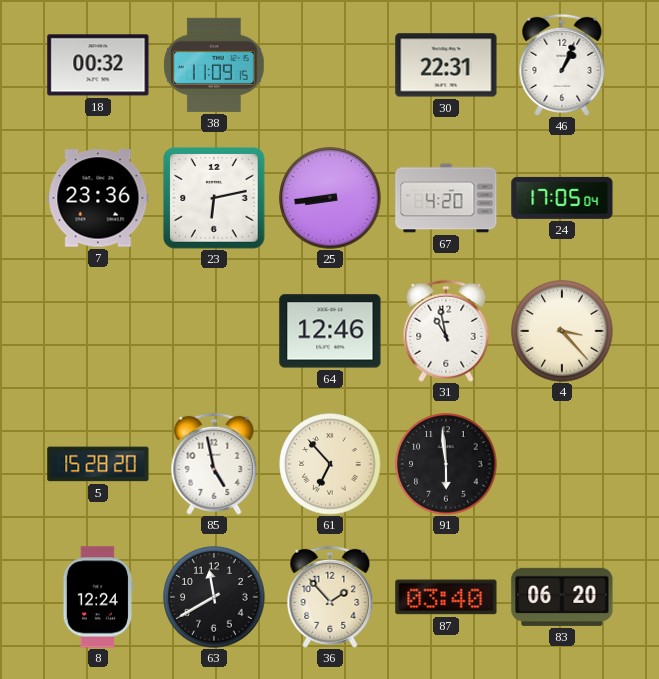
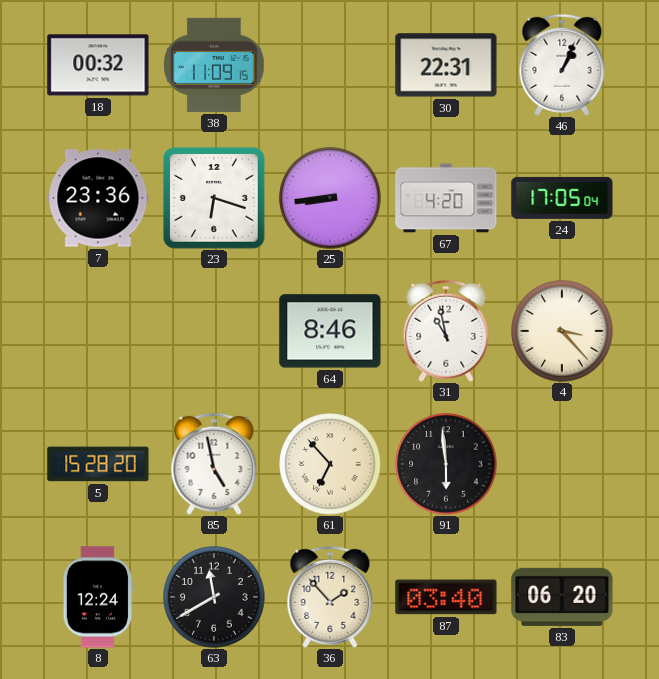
23: 6:13 -> 6:18
64: 12:46 -> 8:46
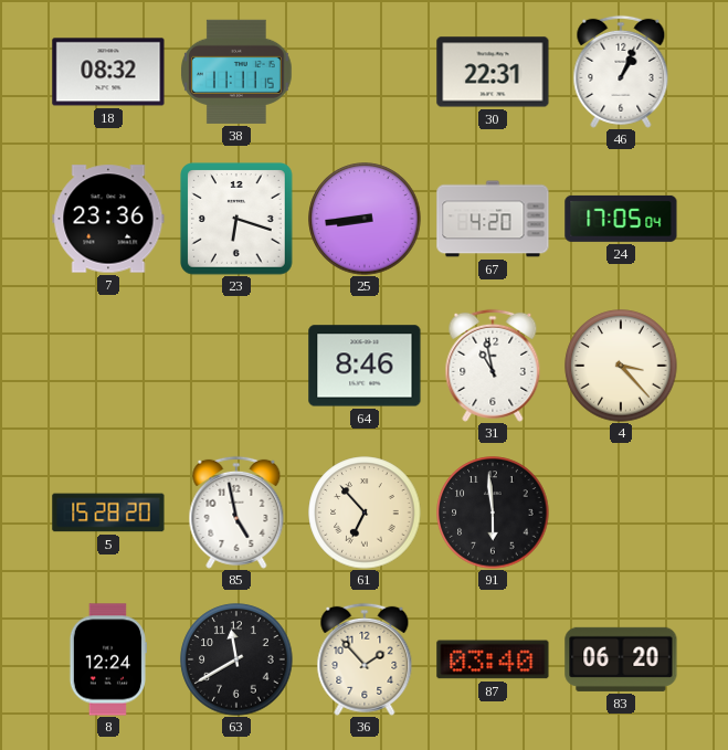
18: 00:32 -> 08:32
38: 11:09 -> 11:11
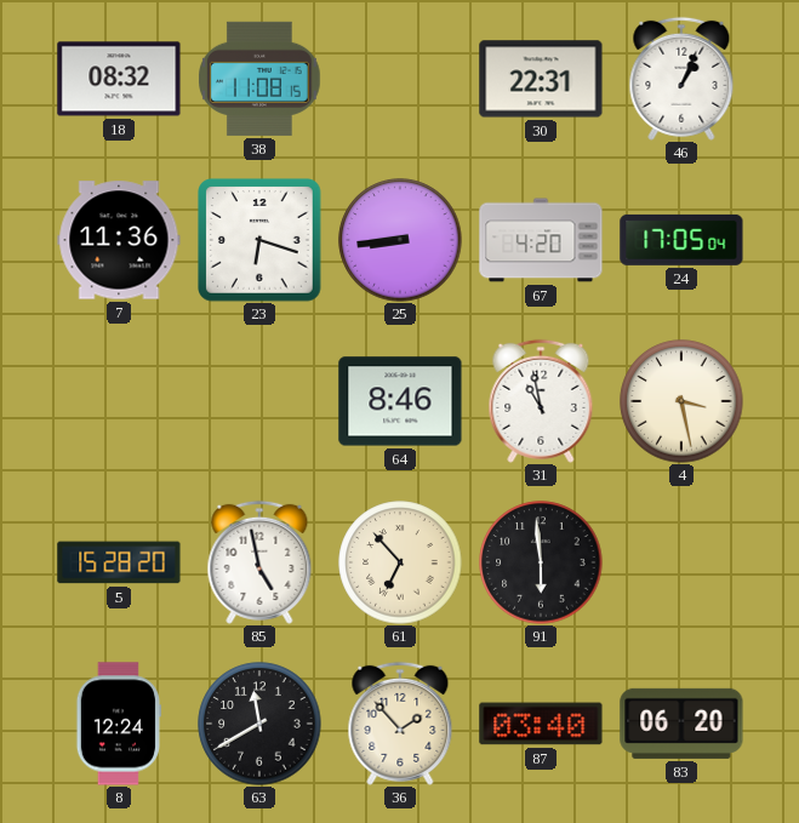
38: 11:11 -> 11:08
7: 23:36 -> 11:36
4: 3:23 -> 3:28
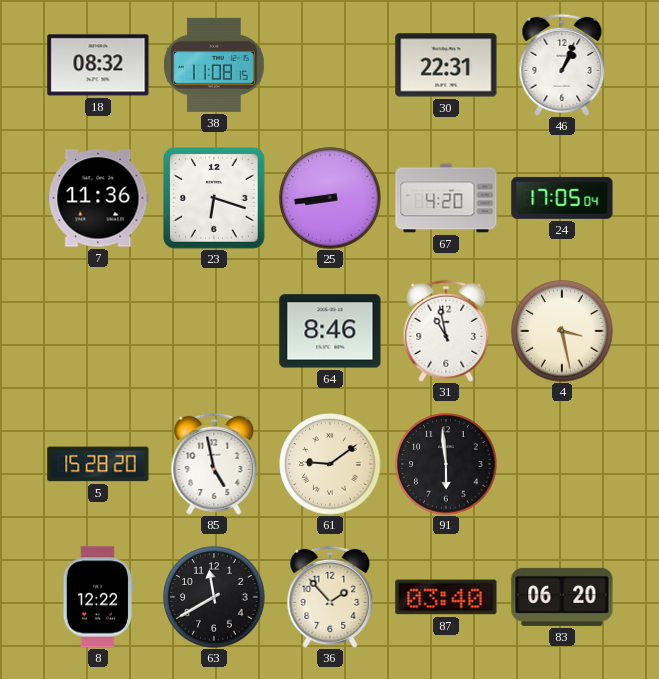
61: 6:53 -> 9:09
8: 12:24 -> 12:22
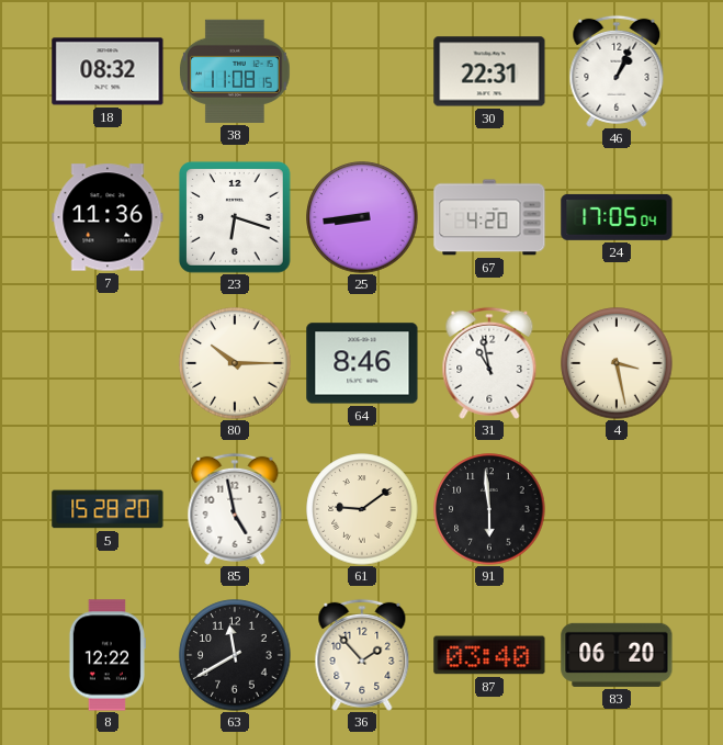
80: none -> 10:15
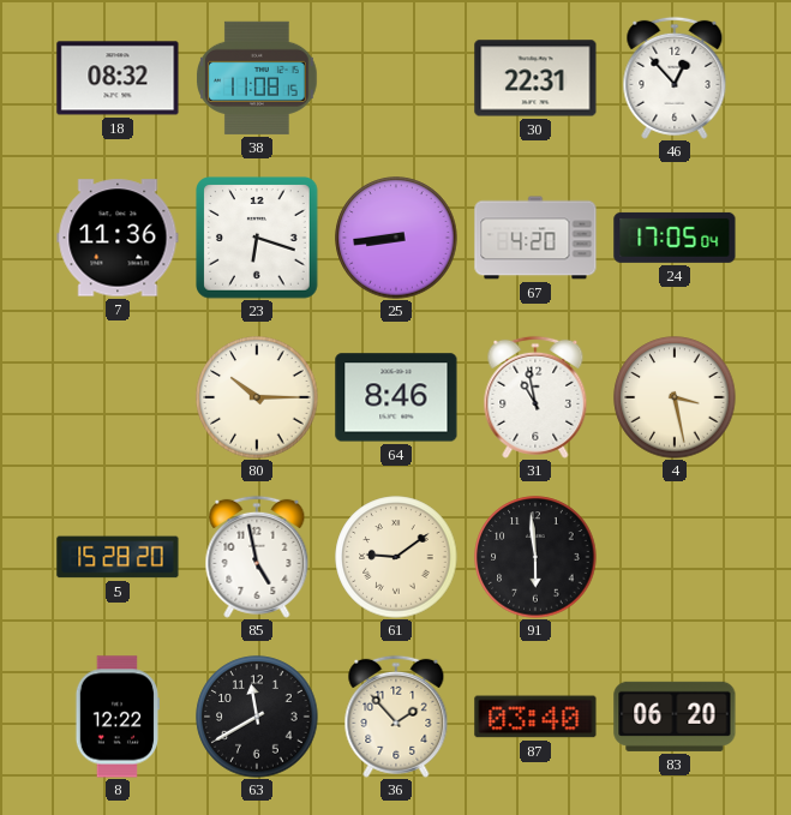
46: 1:04 -> 12:53
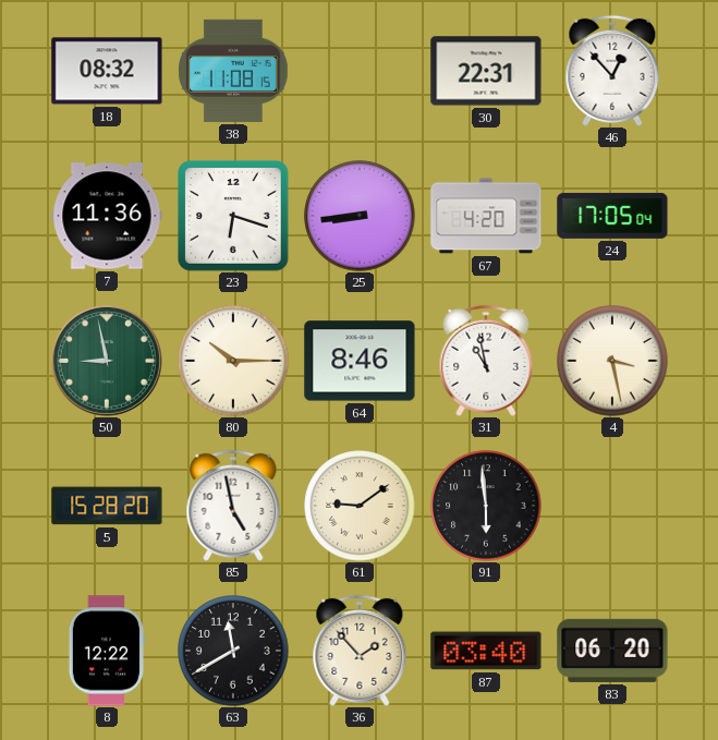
50: none -> 8:58
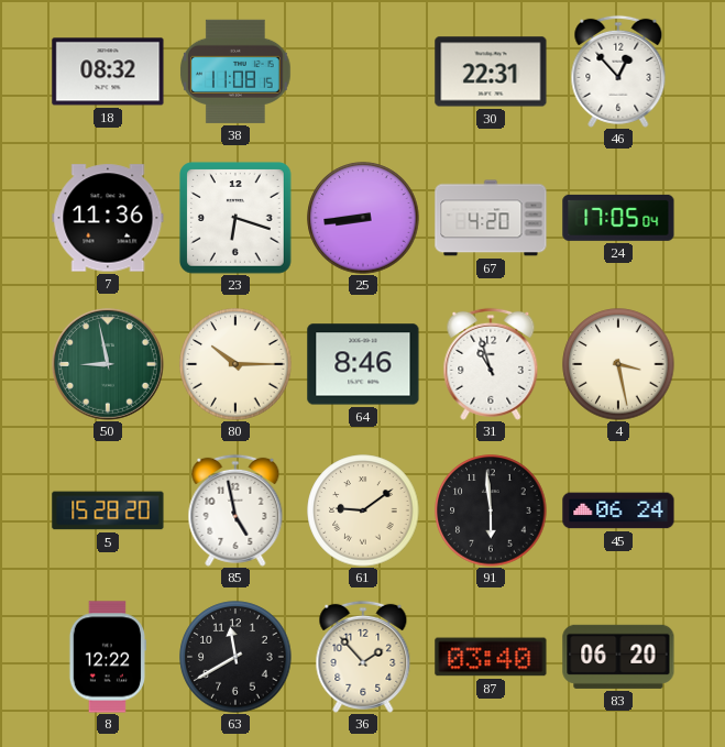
31: 10:58 -> 10:57
45: none -> 06:24
